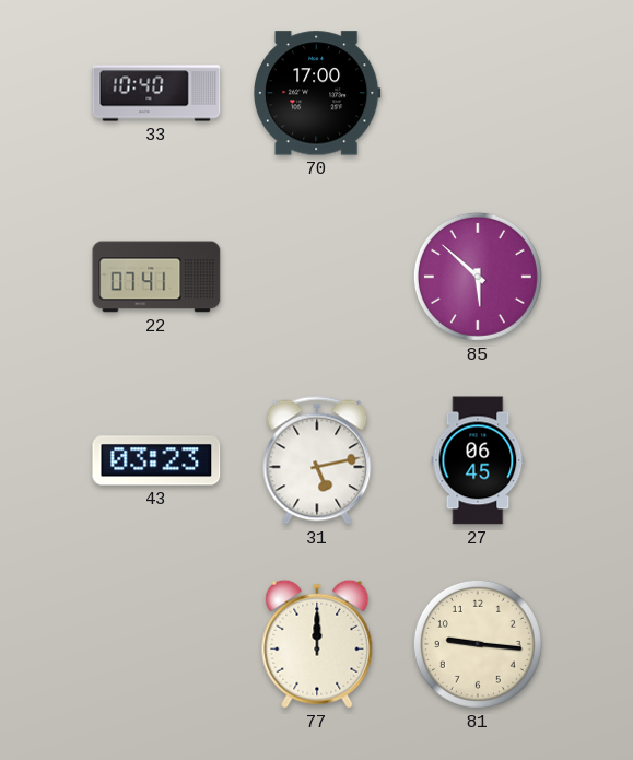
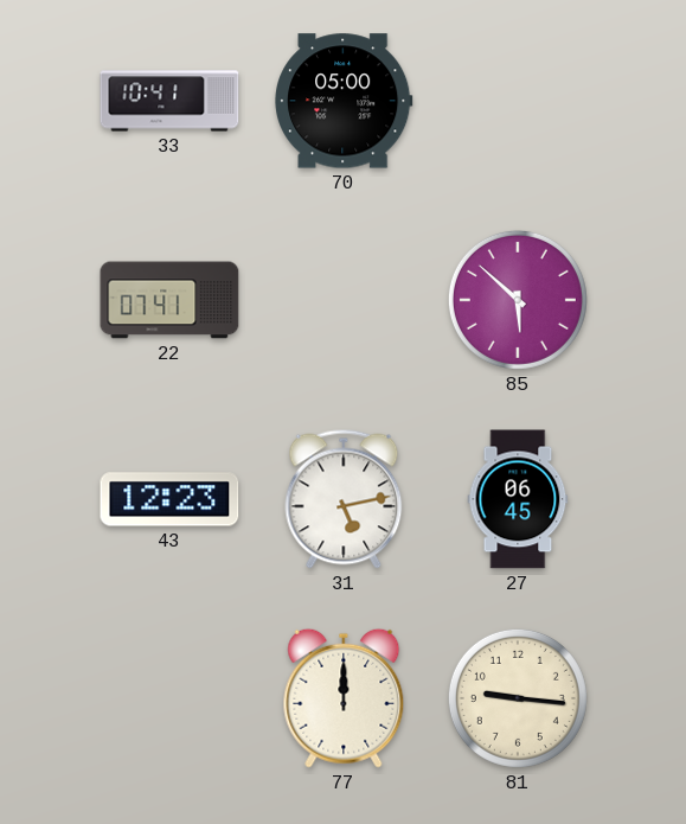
33: 10:40 -> 10:41
70: 17:00 -> 05:00
43: 03:23 -> 12:23
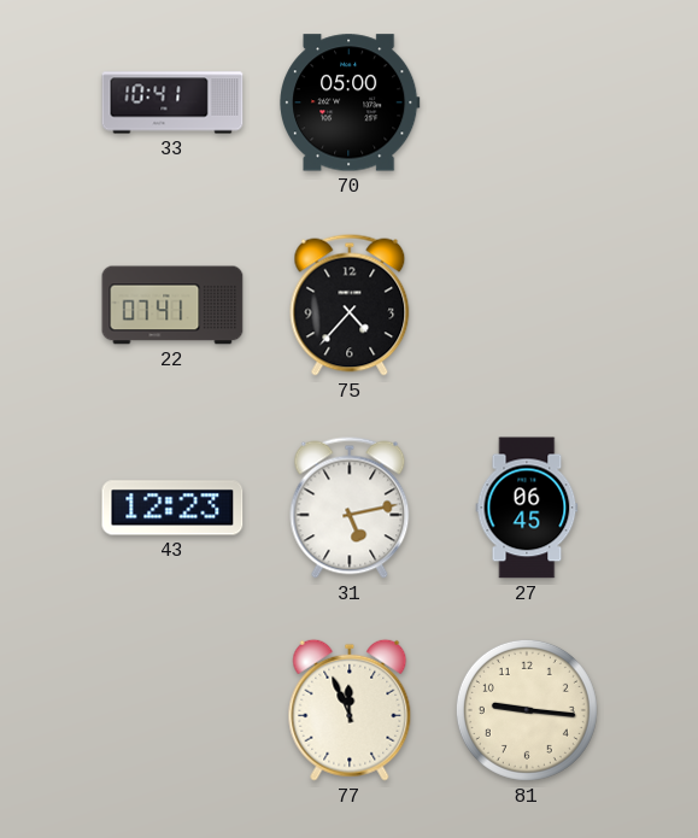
75: none -> 4:37
85: 5:52 -> none
77: 12:00 -> 11:56
